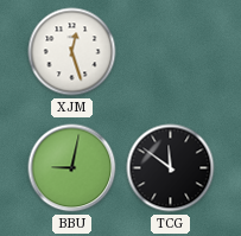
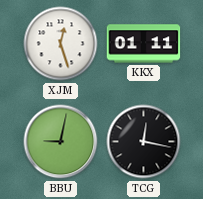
KKX: none -> 01:11
TCG: 11:51 -> 12:17
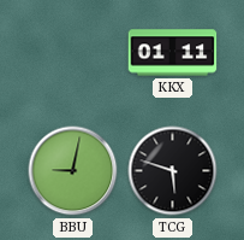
XJM: 12:27 -> none
TCG: 12:17 -> 5:48
